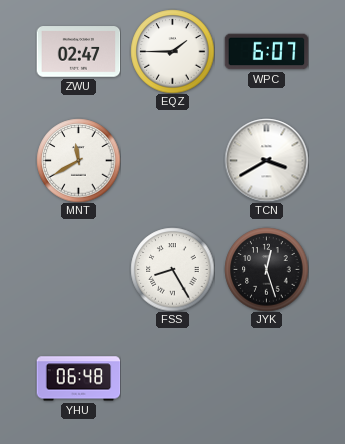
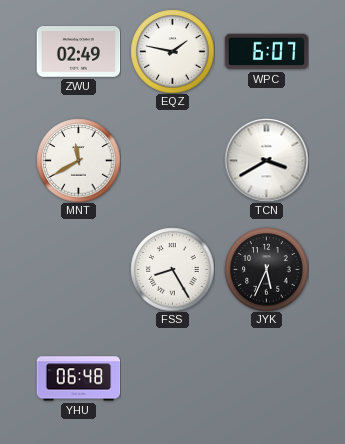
ZWU: 02:47 -> 02:49
EQZ: 1:45 -> 1:47
JYK: 12:27 -> 5:34
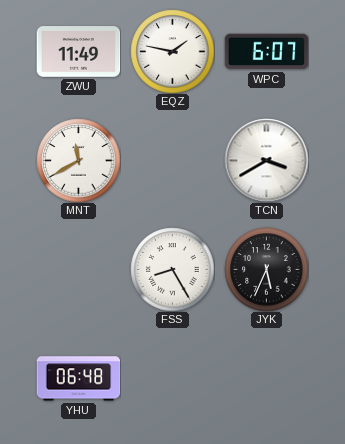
ZWU: 02:49 -> 11:49
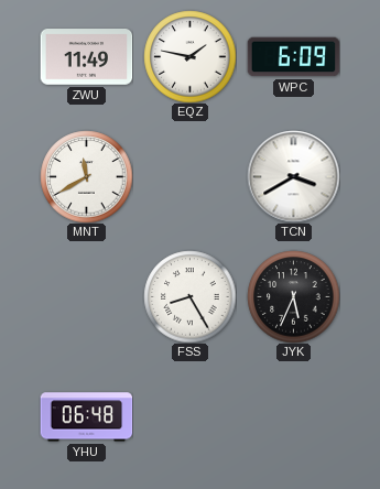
WPC: 6:07 -> 6:09
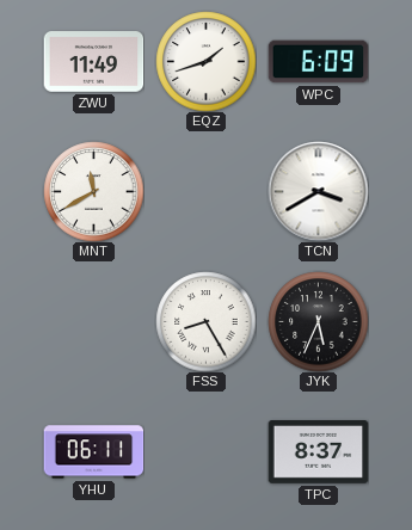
EQZ: 1:47 -> 1:42
YHU: 06:48 -> 06:11
TPC: none -> 8:37
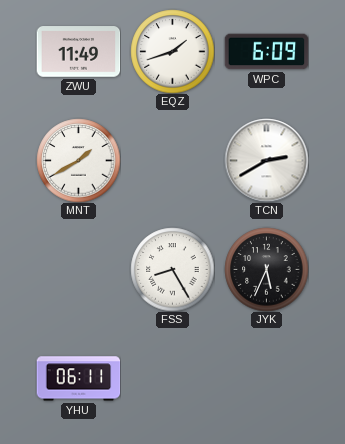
MNT: 11:40 -> 1:40
TCN: 3:40 -> 2:40
TPC: 8:37 -> none
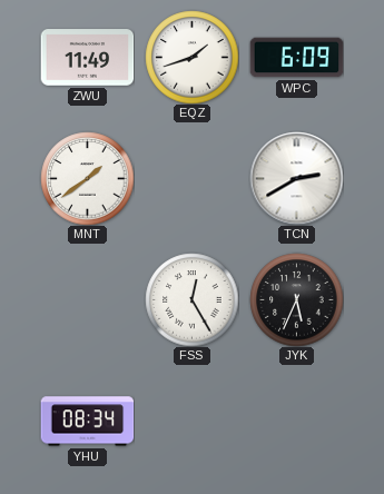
MNT: 1:40 -> 1:39
FSS: 8:25 -> 12:25
YHU: 06:11 -> 08:34
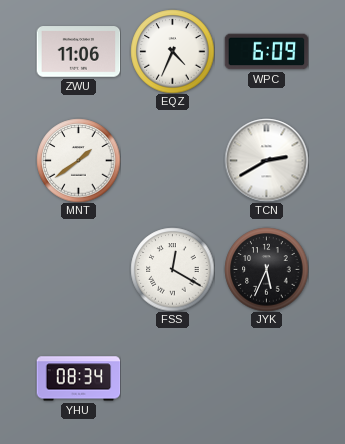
ZWU: 11:49 -> 11:06
EQZ: 1:42 -> 4:34
FSS: 12:25 -> 12:20
